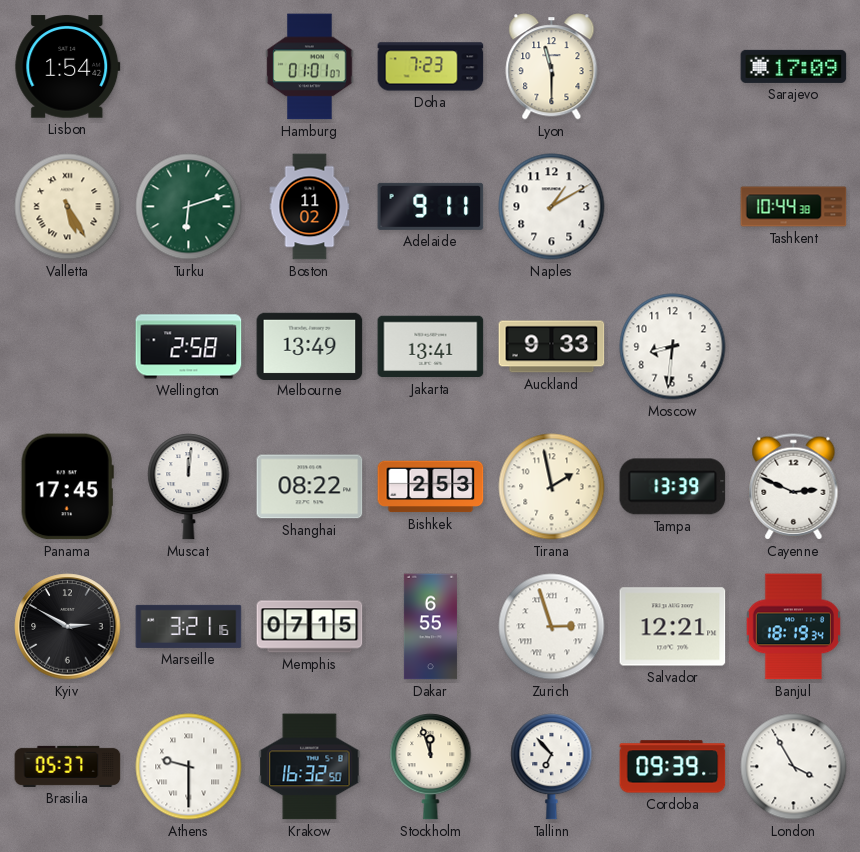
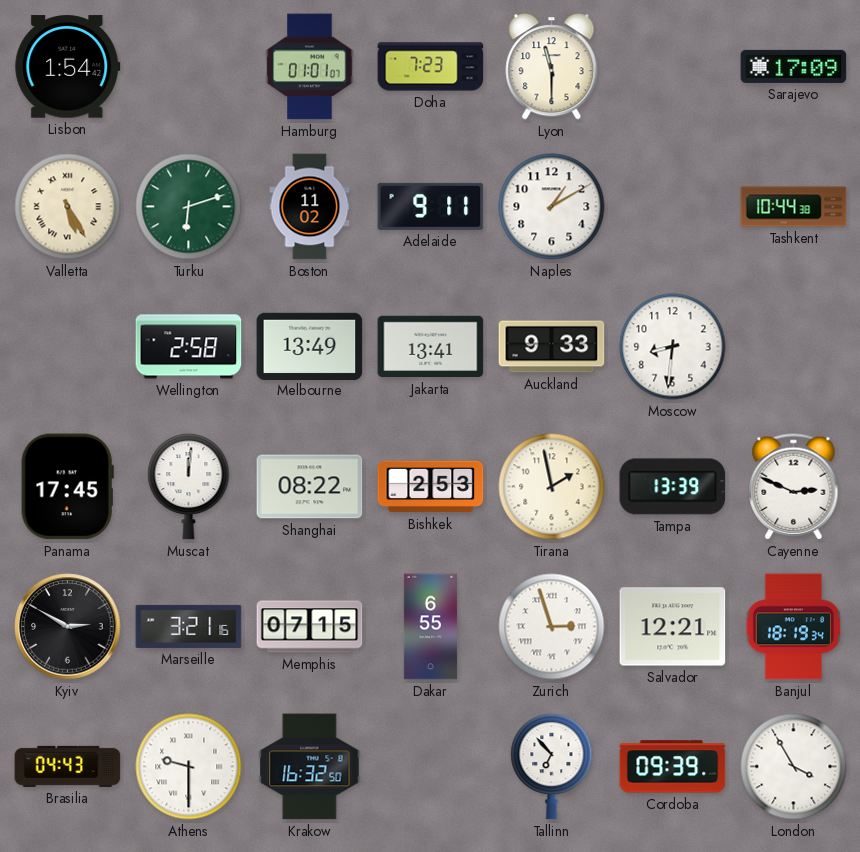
Brasilia: 05:37 -> 04:43
Stockholm: 11:57 -> none
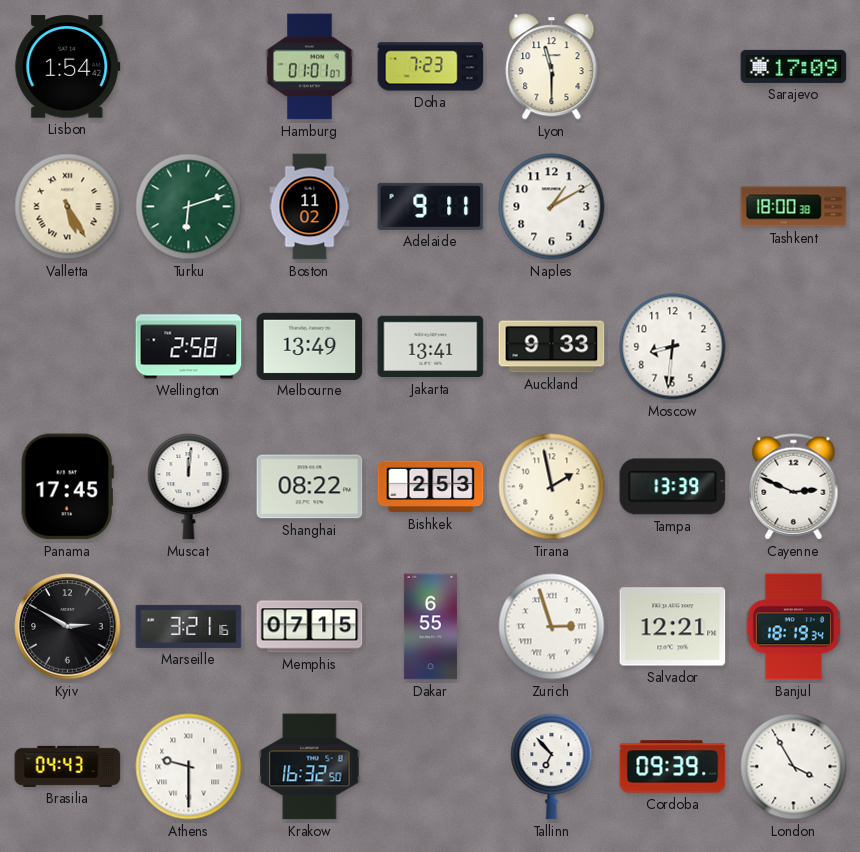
Tashkent: 10:44 -> 18:00
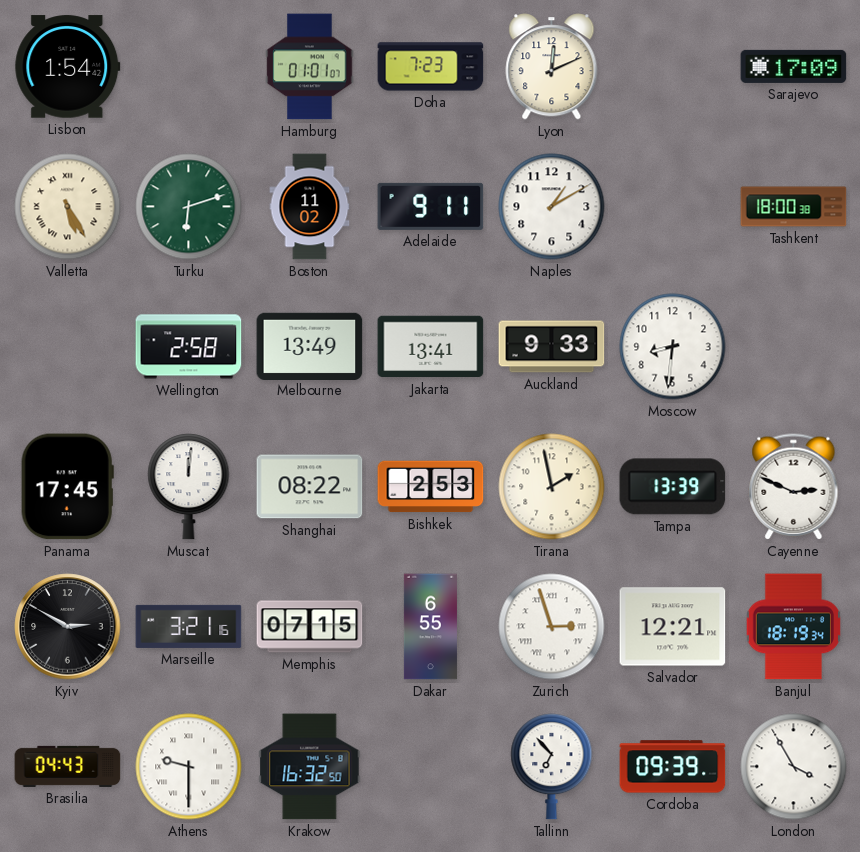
Lyon: 11:30 -> 12:11
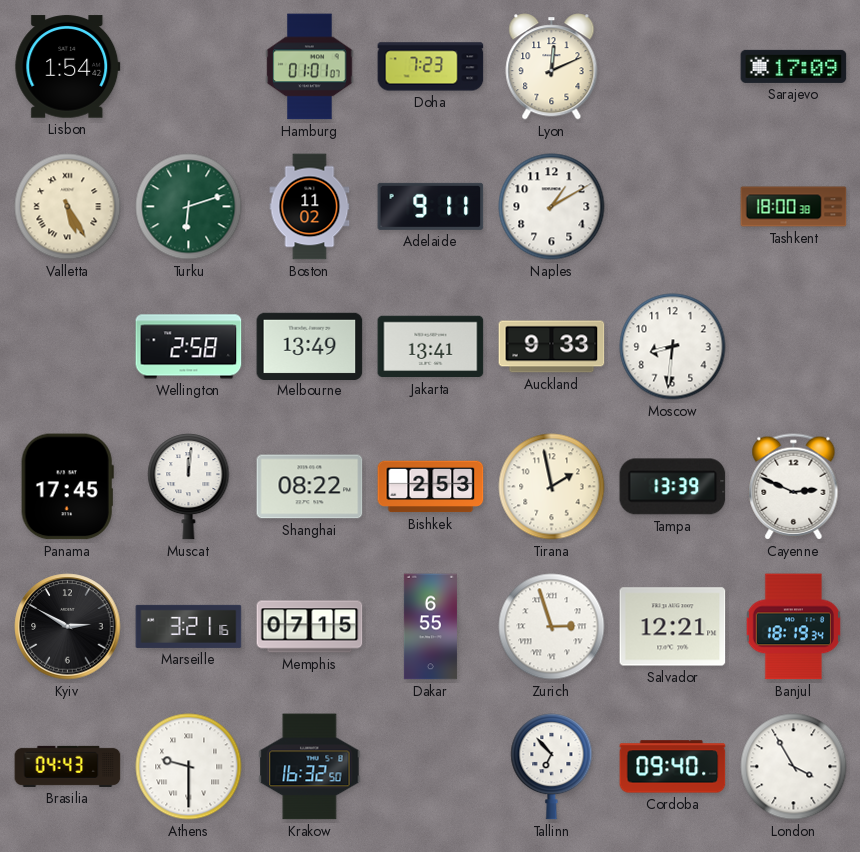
Cordoba: 09:39 -> 09:40
